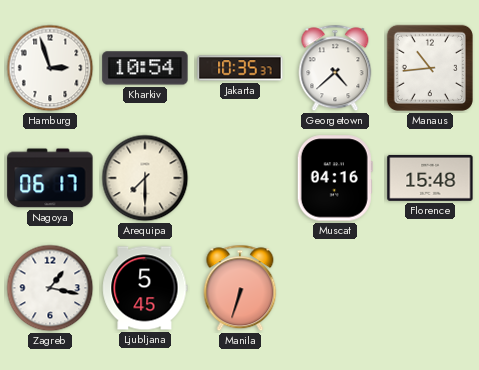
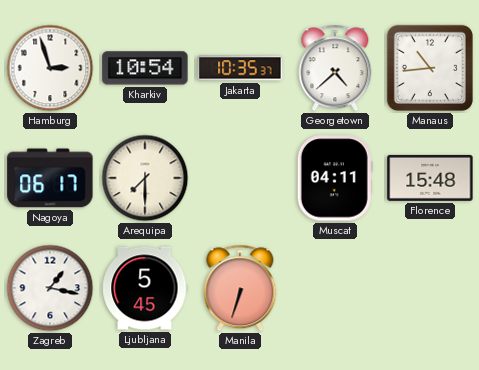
Muscat: 04:16 -> 04:11
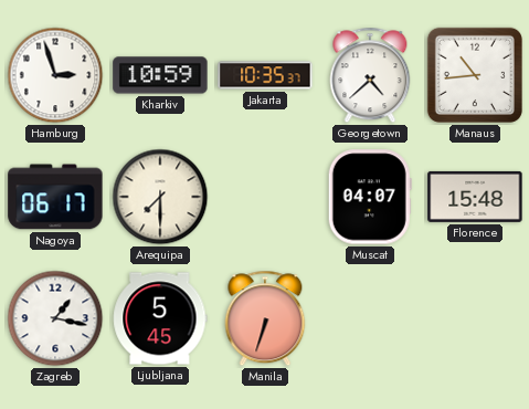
Kharkiv: 10:54 -> 10:59
Muscat: 04:11 -> 04:07
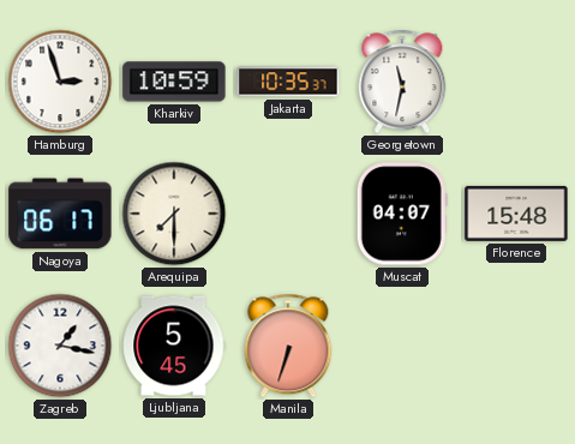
Georgetown: 4:38 -> 11:32
Manaus: 10:44 -> none
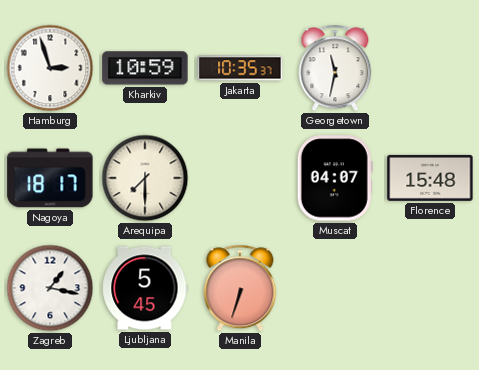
Nagoya: 06:17 -> 18:17
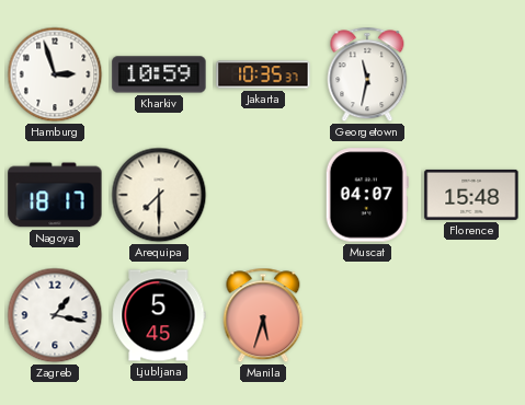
Manila: 6:33 -> 5:33
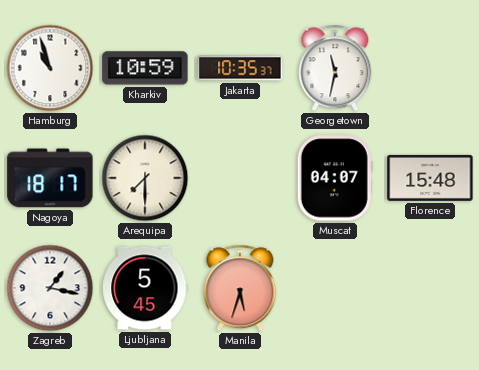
Hamburg: 2:57 -> 10:57
